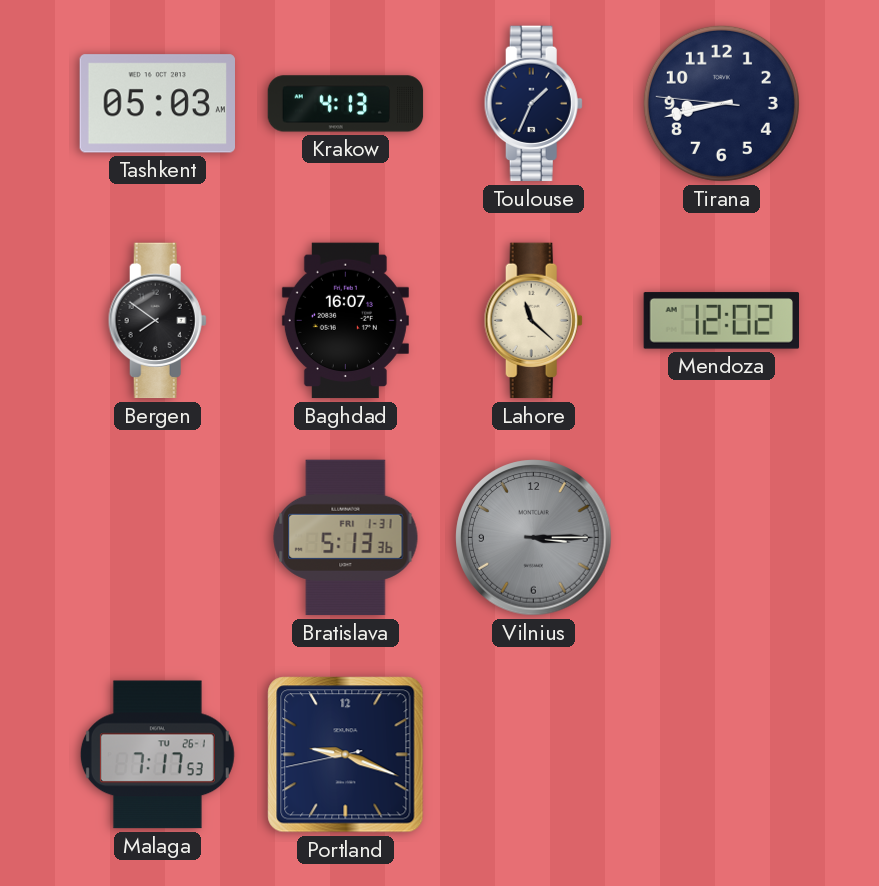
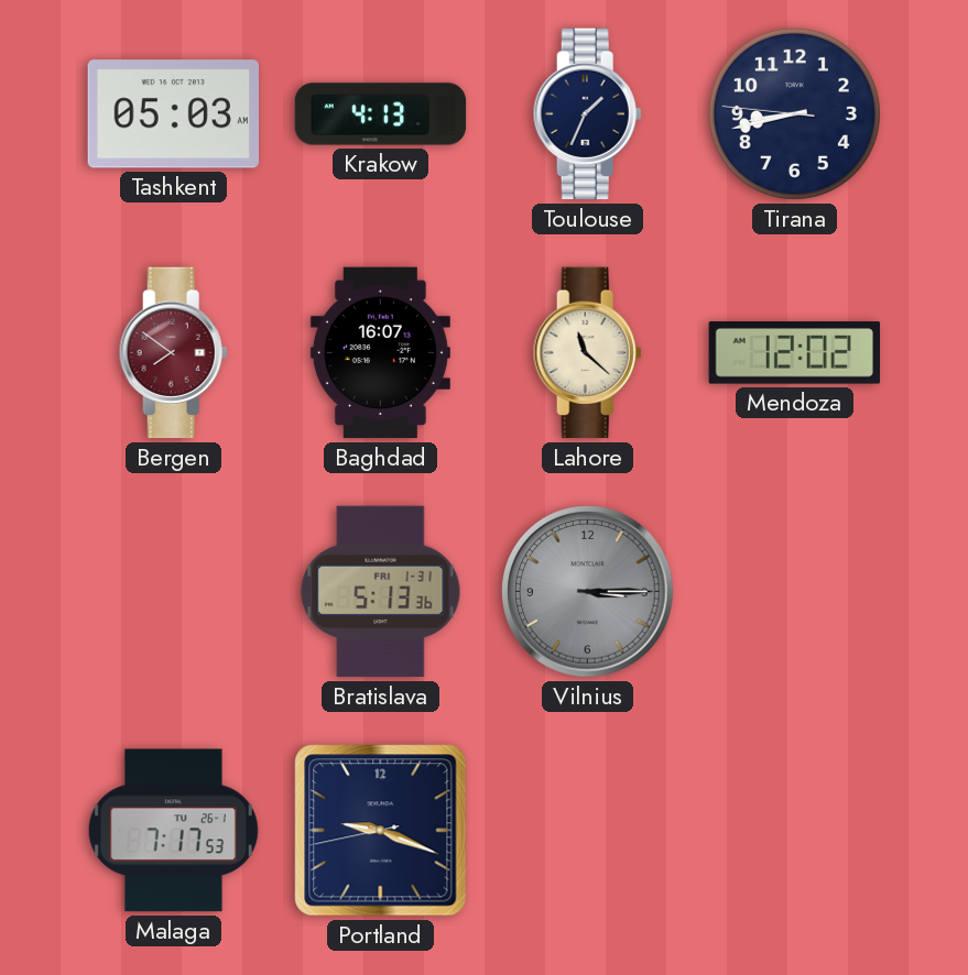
Bergen dial: black -> burgundy
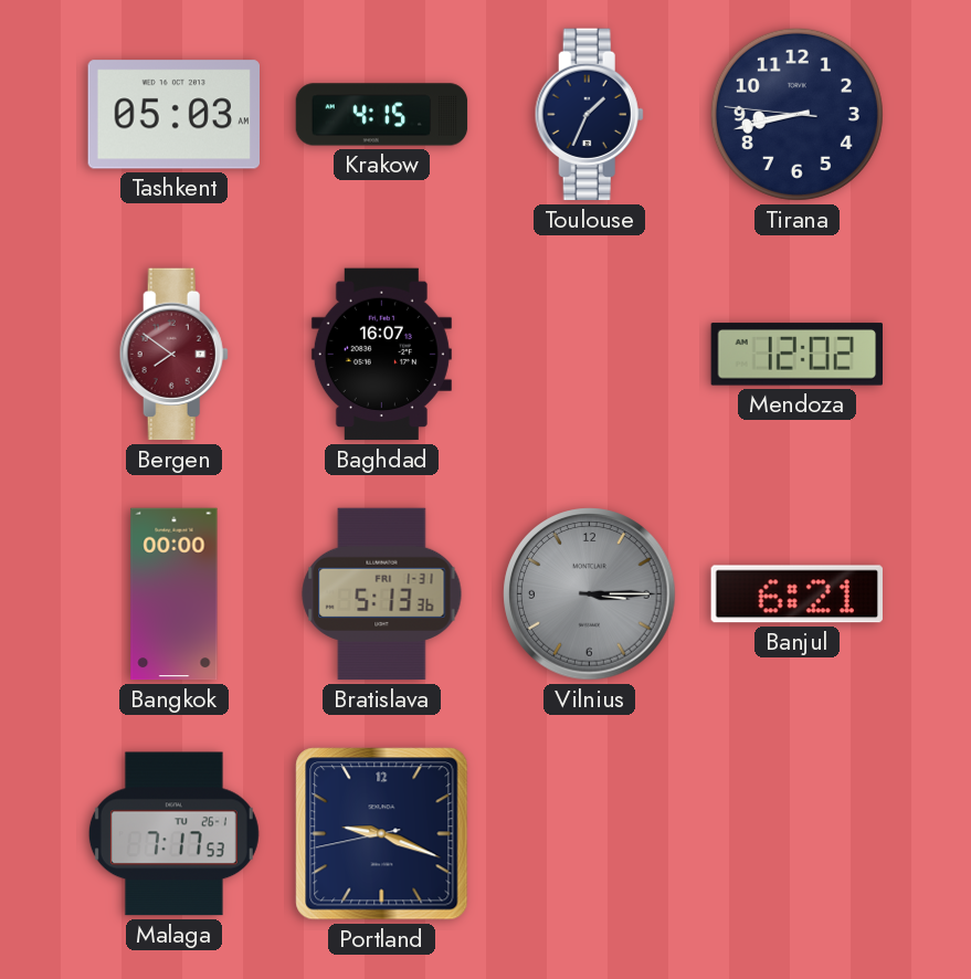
Krakow: 4:13 -> 4:15
Lahore: 11:22 -> none
Bangkok: none -> 00:00
Banjul: none -> 6:21
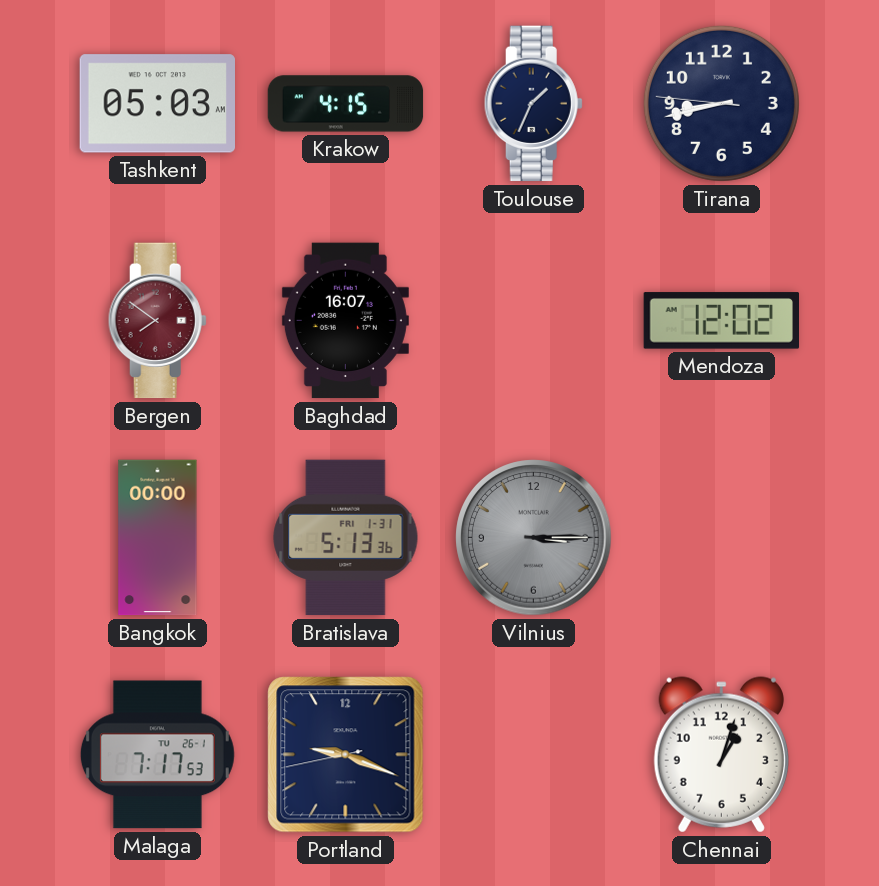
Banjul: 6:21 -> none
Chennai: none -> 1:03
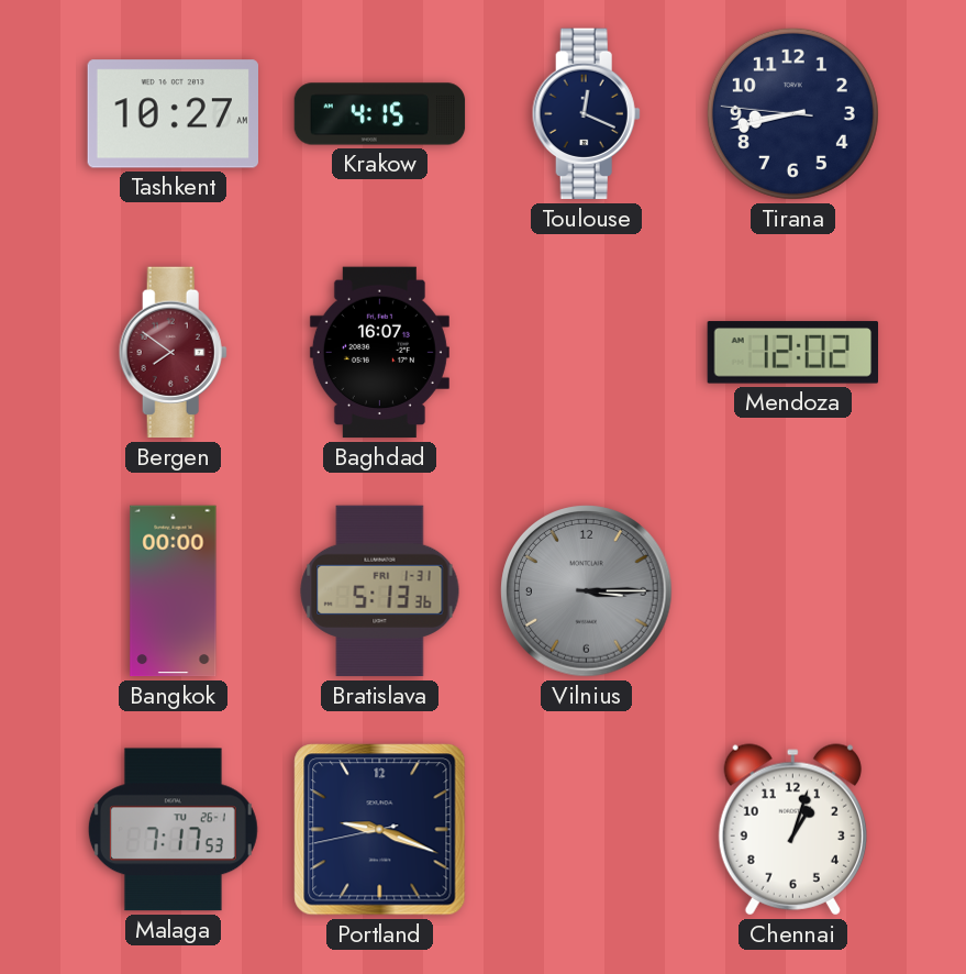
Tashkent: 05:03 -> 10:27
Toulouse: 1:34 -> 12:19
